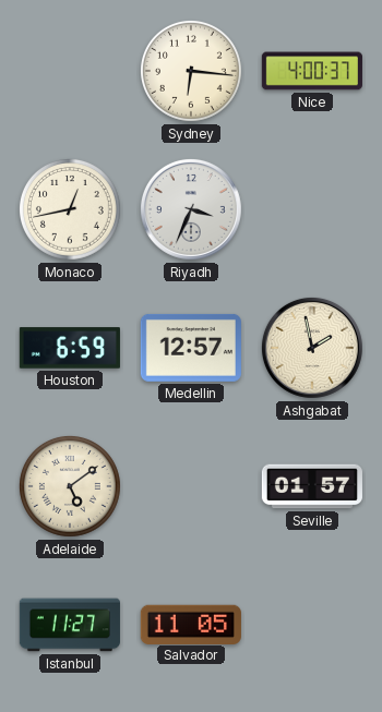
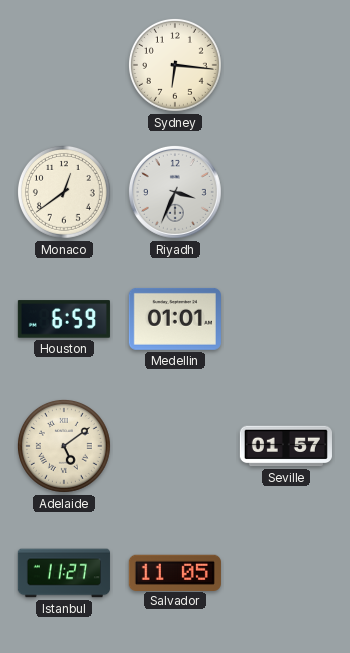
Nice: 4:00 -> none
Monaco: 12:43 -> 12:39
Medellin: 12:57 -> 01:01
Ashgabat: 1:58 -> none
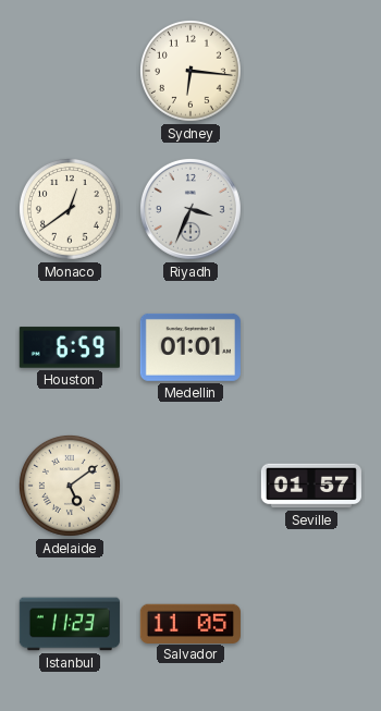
Istanbul: 11:27 -> 11:23
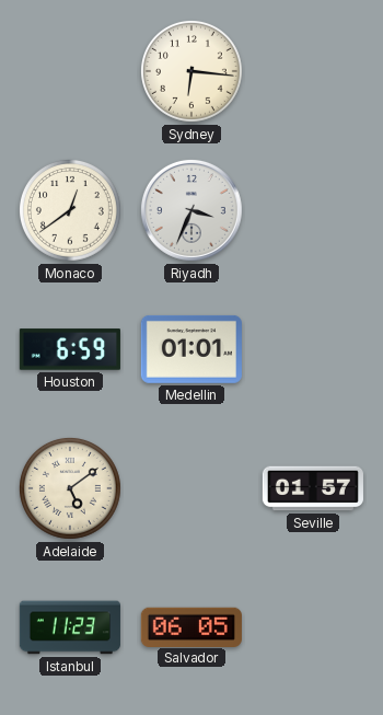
Salvador: 11:05 -> 06:05
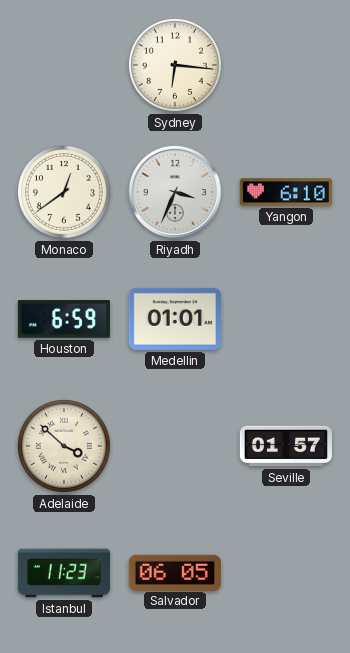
Yangon: none -> 6:10
Adelaide: 5:09 -> 3:52
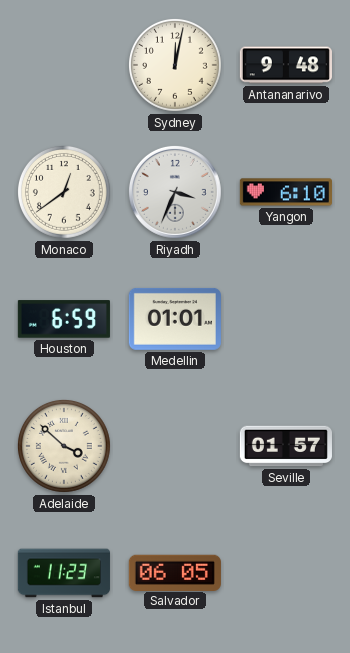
Sydney: 6:16 -> 12:02
Antananarivo: none -> 9:48
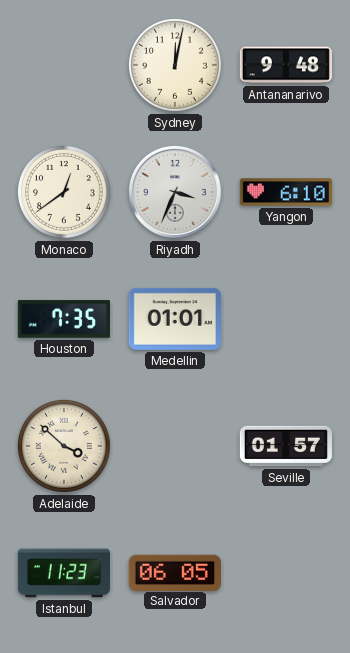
Houston: 6:59 -> 7:35
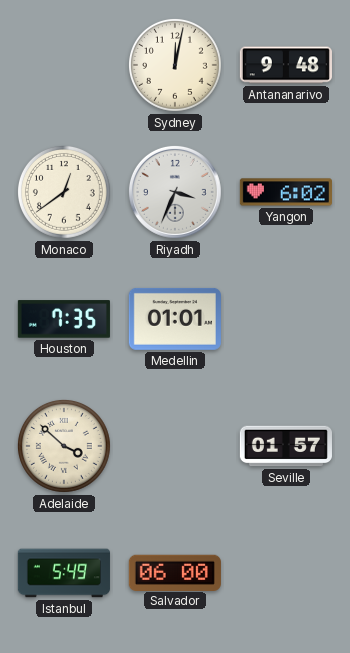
Yangon: 6:10 -> 6:02
Istanbul: 11:23 -> 5:49
Salvador: 06:05 -> 06:00
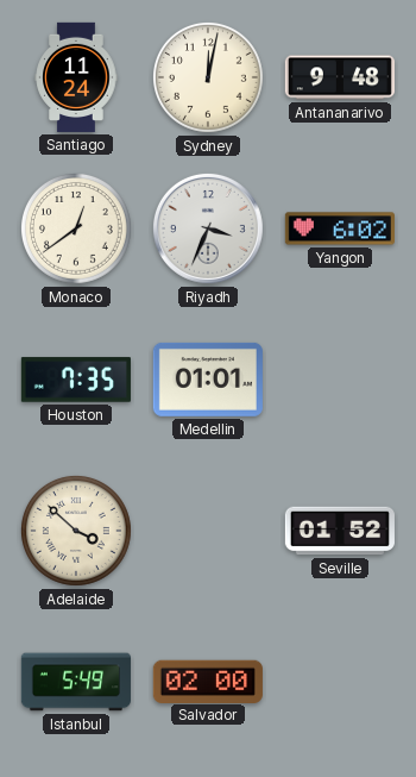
Santiago: none -> 11:24
Seville: 01:57 -> 01:52
Salvador: 06:00 -> 02:00
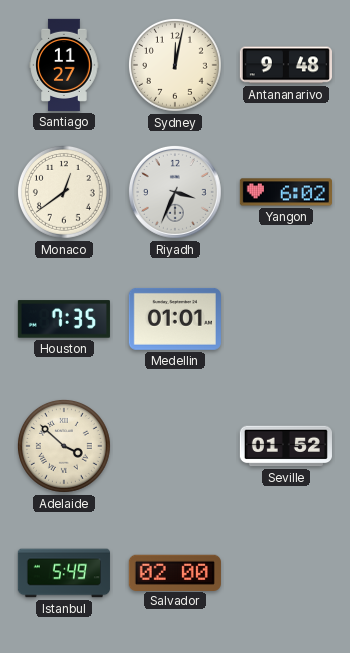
Santiago: 11:24 -> 11:27
